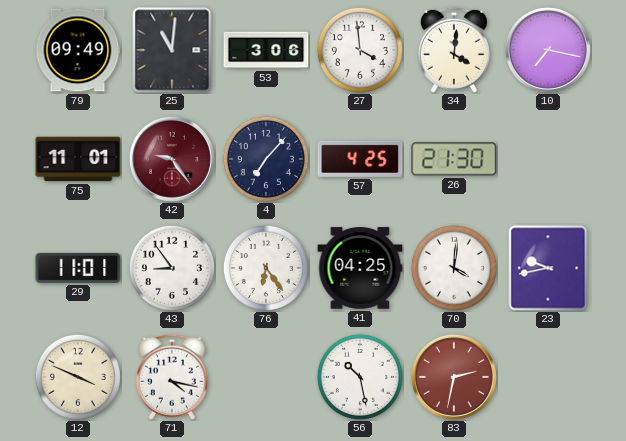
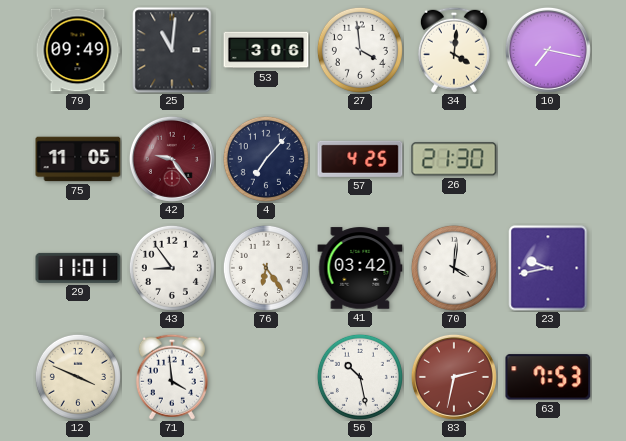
75: 11:01 -> 11:05
41: 04:25 -> 03:42
71: 4:17 -> 3:59
63: none -> 7:53
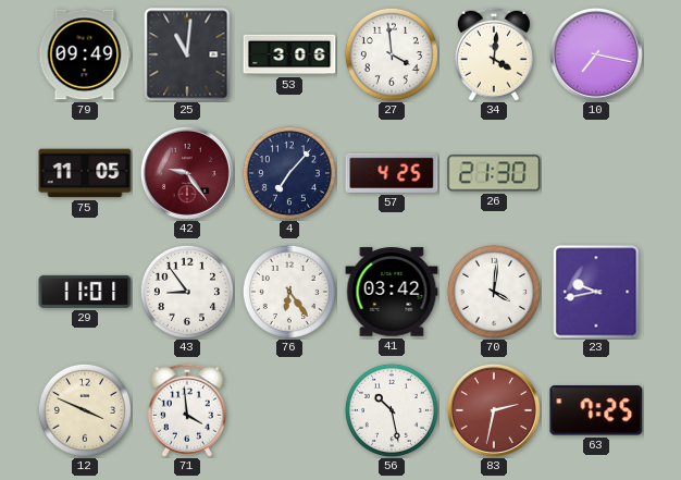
63: 7:53 -> 7:25
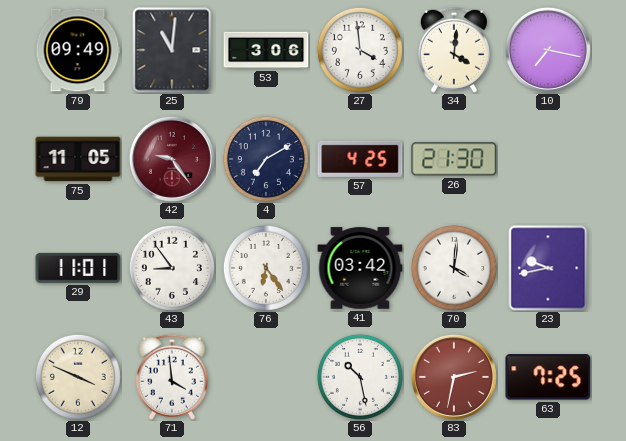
4: 7:07 -> 7:10
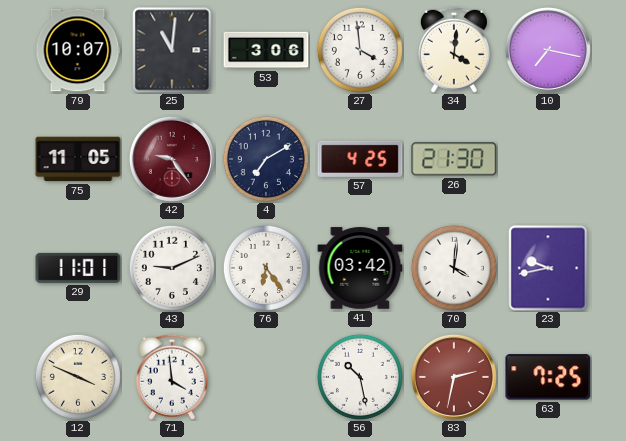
79: 09:49 -> 10:07
43: 8:54 -> 9:11
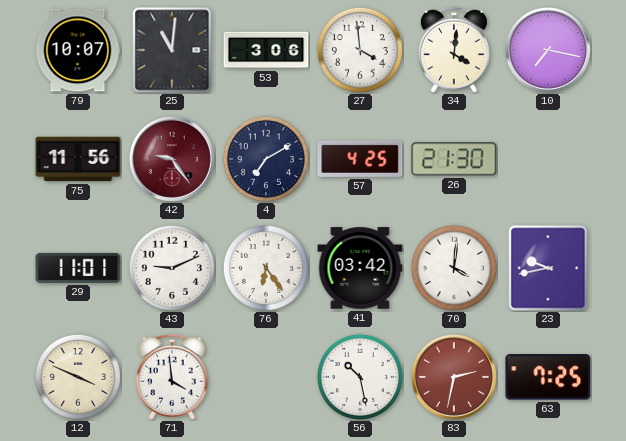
75: 11:05 -> 11:56
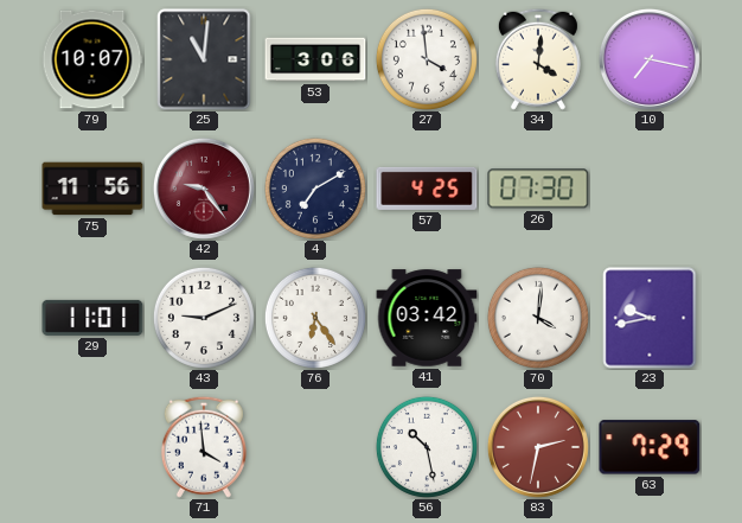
26: 21:30 -> 07:30
12: 3:49 -> none
63: 7:25 -> 7:29
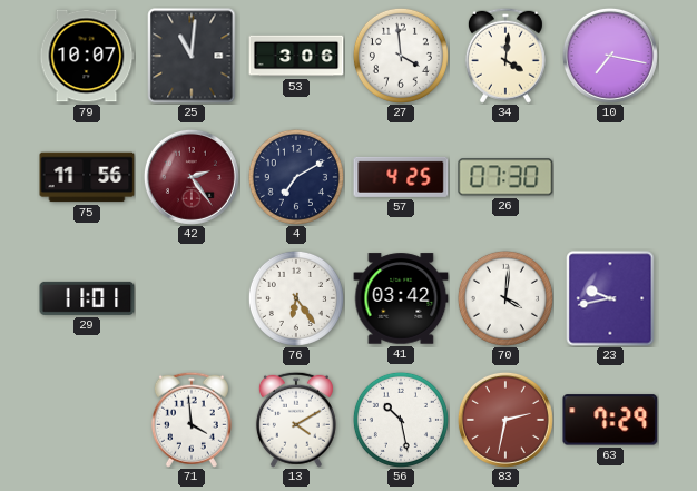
42: 9:24 -> 2:24
43: 9:11 -> none
13: none -> 4:10
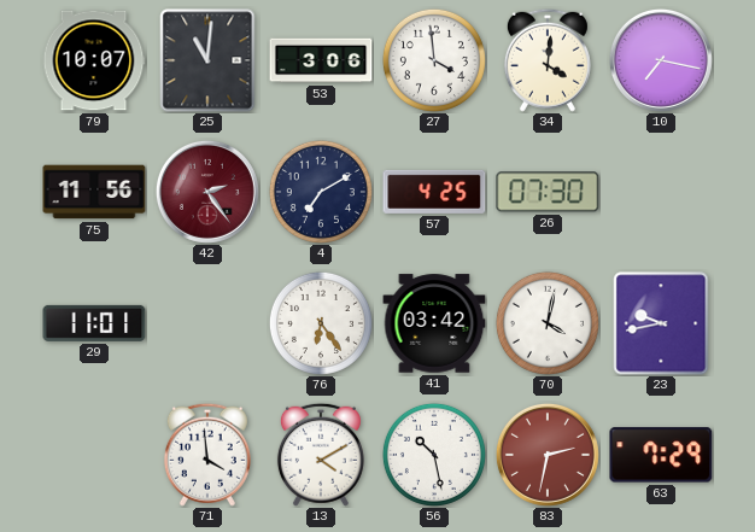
70: 4:01 -> 4:02
